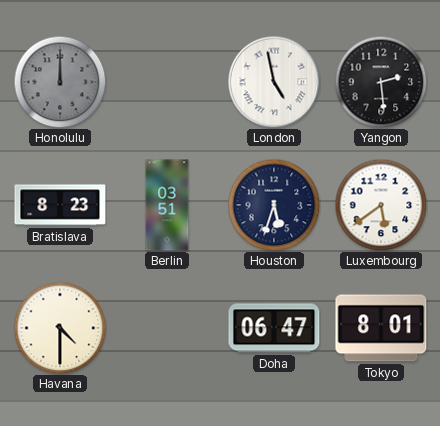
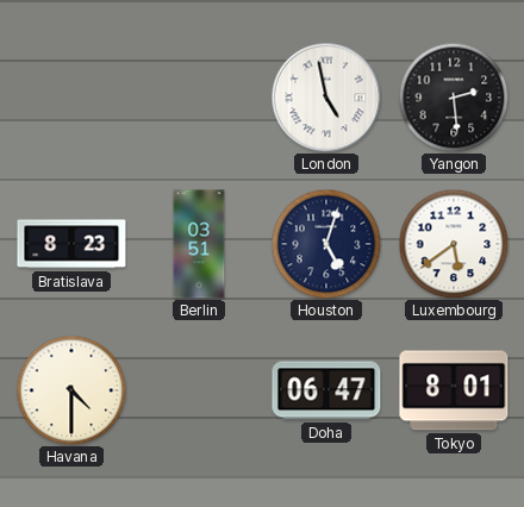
Honolulu: 12:00 -> none
Houston: 5:33 -> 5:03
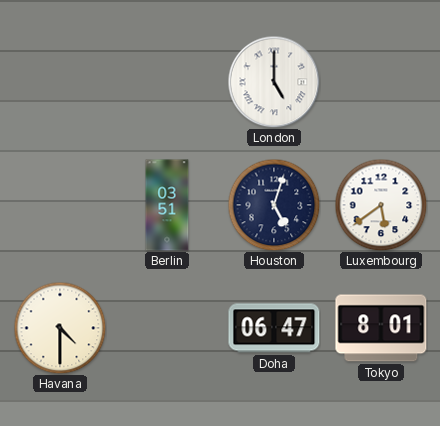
London: 4:58 -> 5:00
Yangon: 2:29 -> none
Bratislava: 8:23 -> none
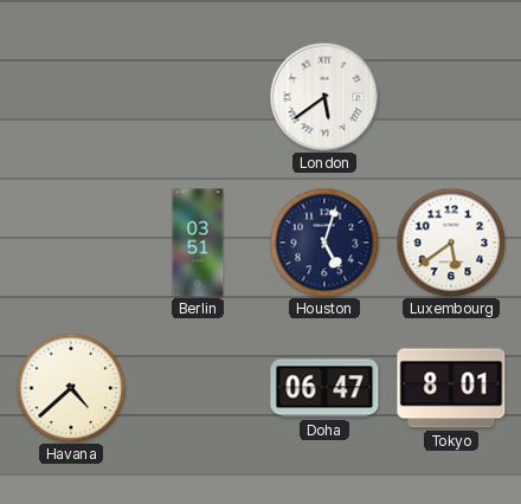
London: 5:00 -> 5:39
Havana: 4:30 -> 4:38
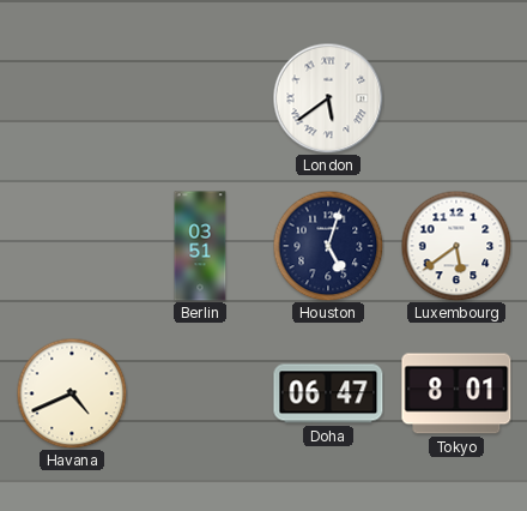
Havana: 4:38 -> 4:41
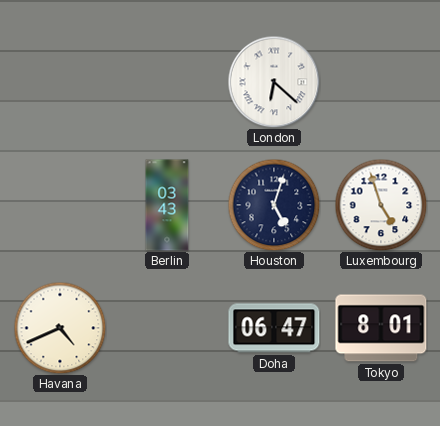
London: 5:39 -> 6:22
Berlin: 03:51 -> 03:43
Luxembourg: 5:39 -> 4:57
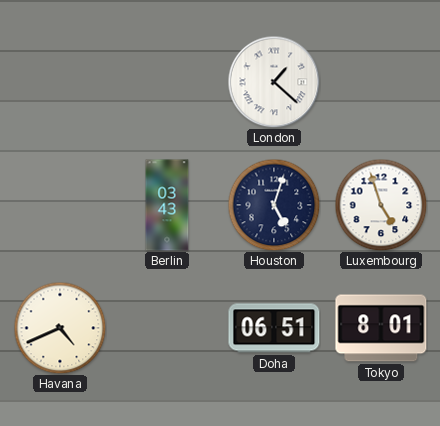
London: 6:22 -> 1:22
Doha: 06:47 -> 06:51
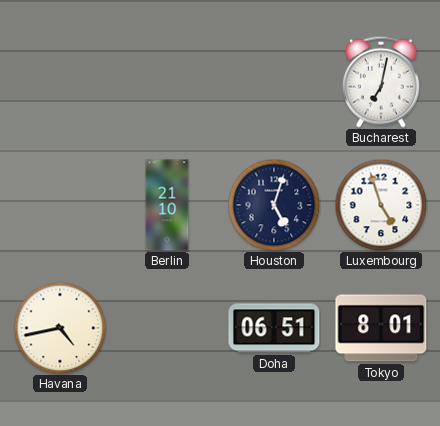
London: 1:22 -> none
Bucharest: none -> 7:02
Berlin: 03:43 -> 21:10
Havana: 4:41 -> 4:43
